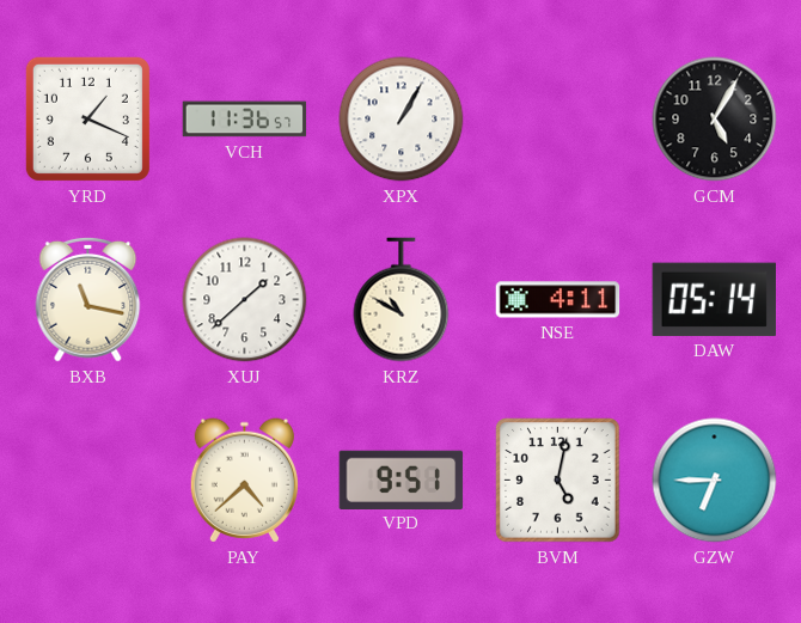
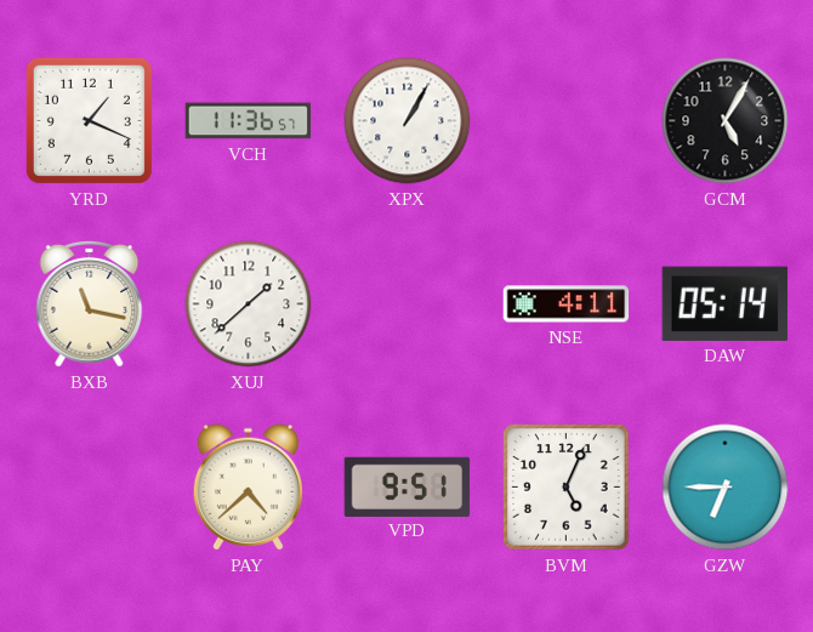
KRZ: 10:50 -> none
BVM: 5:02 -> 5:04
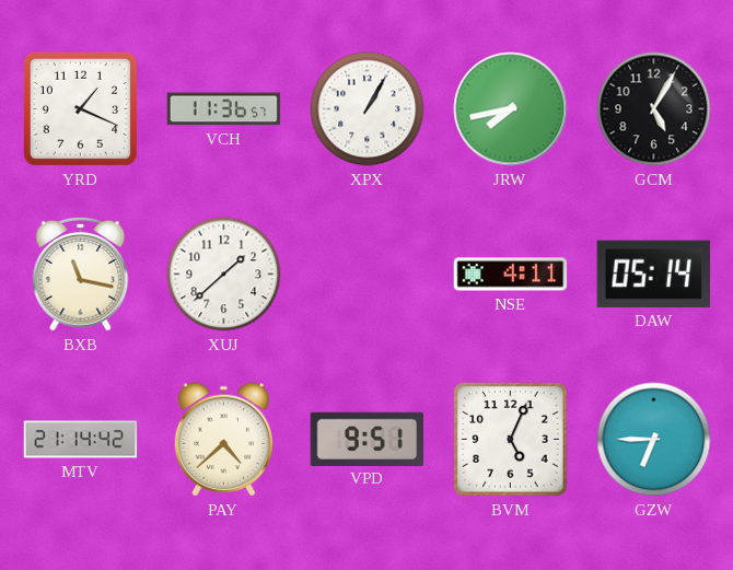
JRW: none -> 7:43
MTV: none -> 21:14
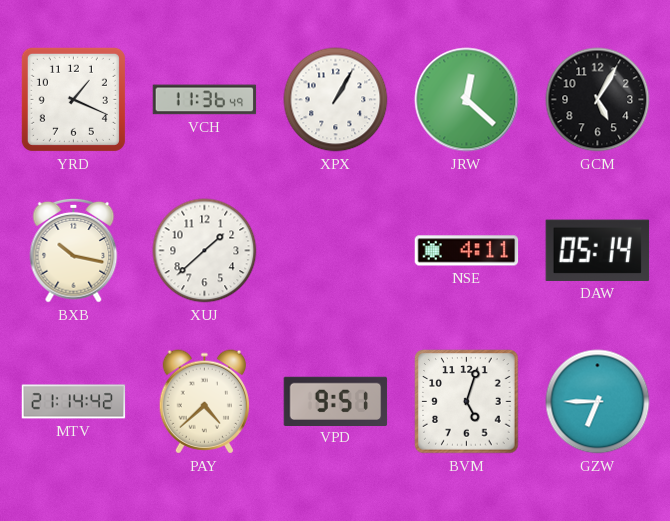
VCH: 11:36:57 -> 11:36:49
JRW: 7:43 -> 12:22
BXB: 11:17 -> 10:17
BVM: 5:04 -> 5:03
